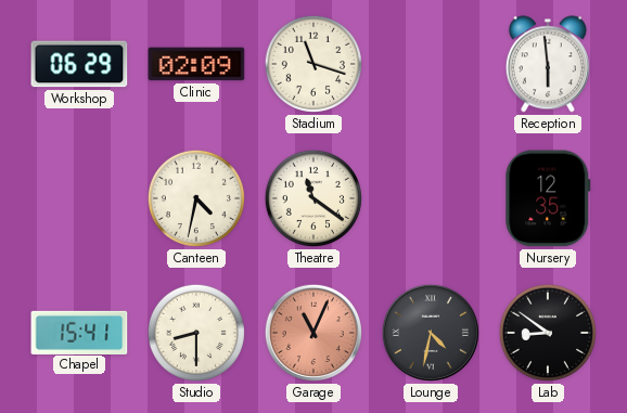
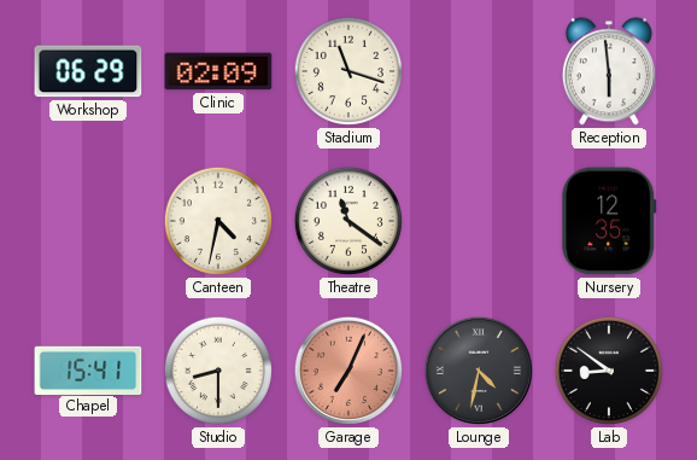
Garage: 11:04 -> 7:04
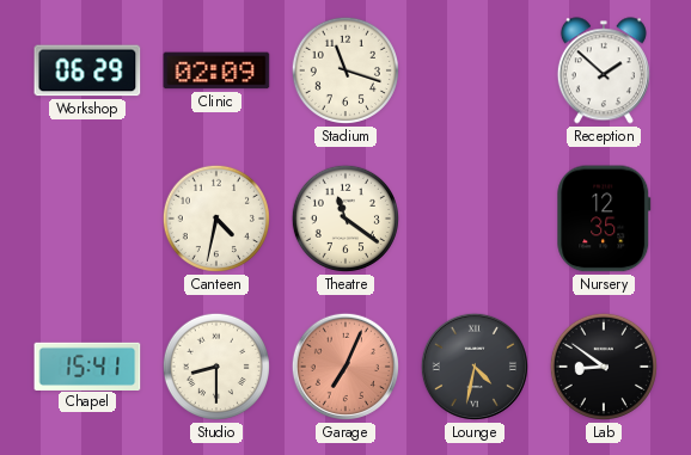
Reception: 5:59 -> 1:52
